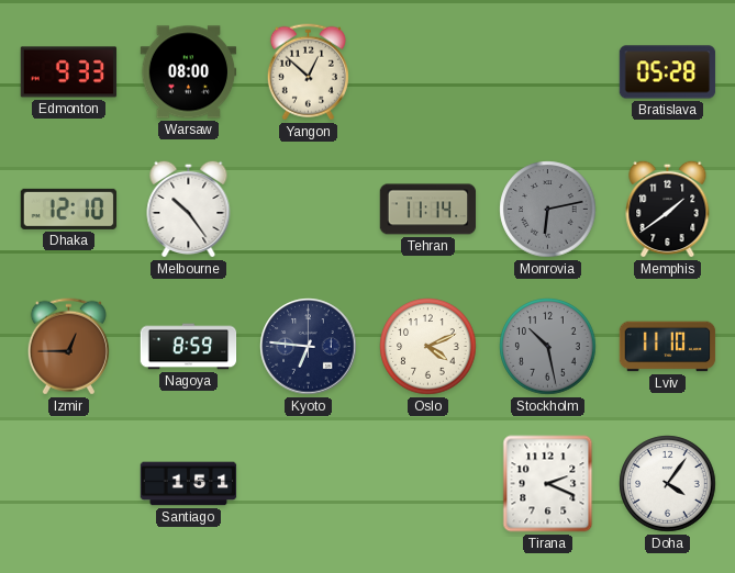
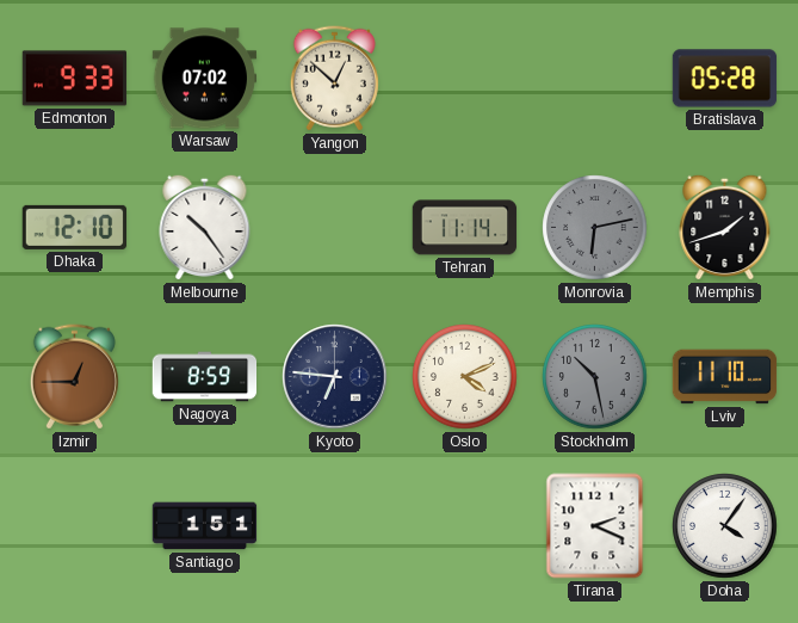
Warsaw: 08:00 -> 07:02
Memphis: 1:39 -> 1:42
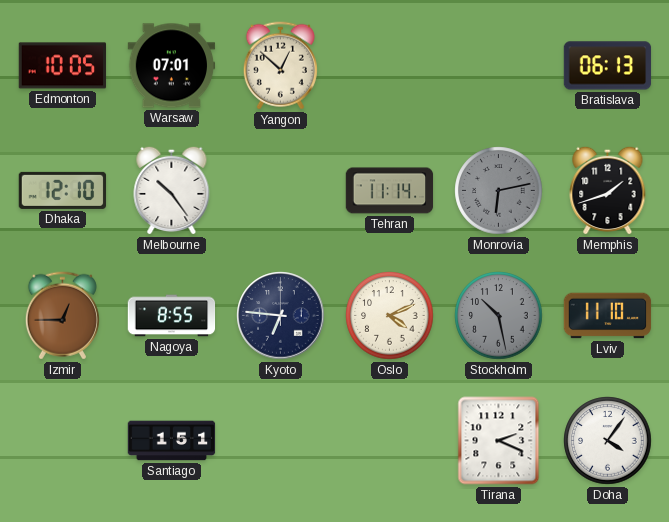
Edmonton: 9:33 -> 10:05
Warsaw: 07:02 -> 07:01
Bratislava: 05:28 -> 06:13
Nagoya: 8:59 -> 8:55
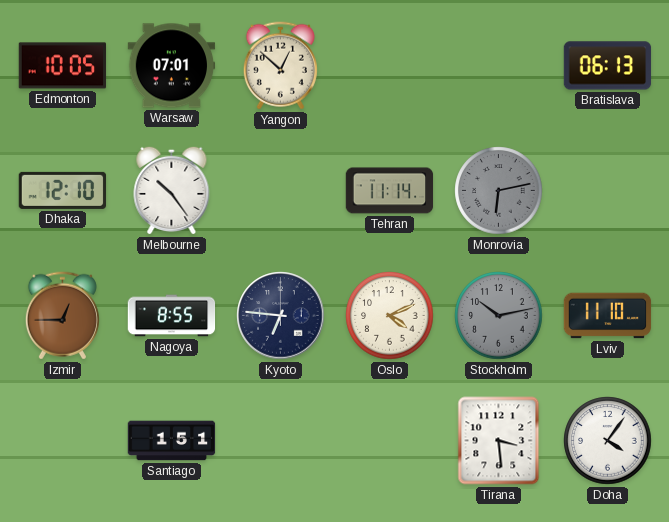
Memphis: 1:42 -> none
Stockholm: 10:28 -> 10:13
Tirana: 2:19 -> 3:29
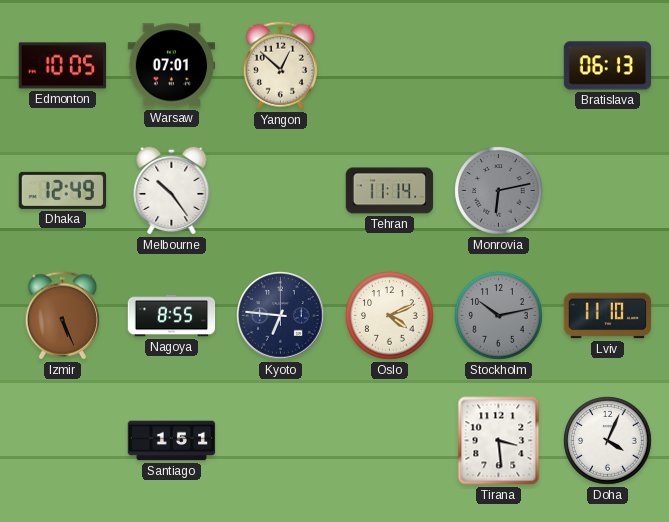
Dhaka: 12:10 -> 12:49
Izmir: 12:45 -> 5:26
Doha: 4:06 -> 4:04
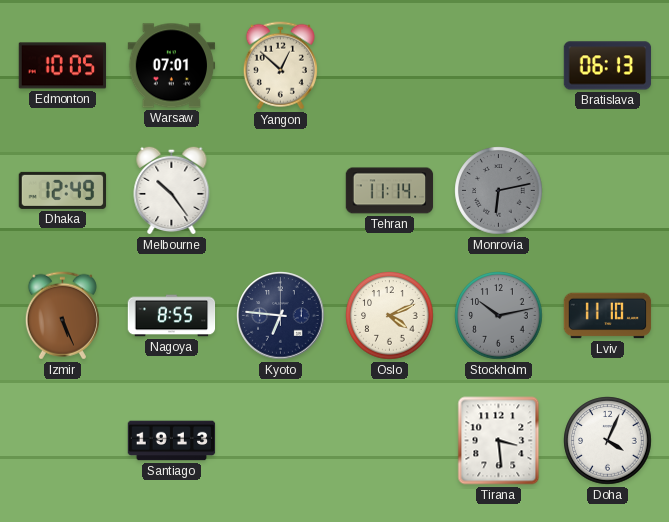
Santiago: 1:51 -> 19:13
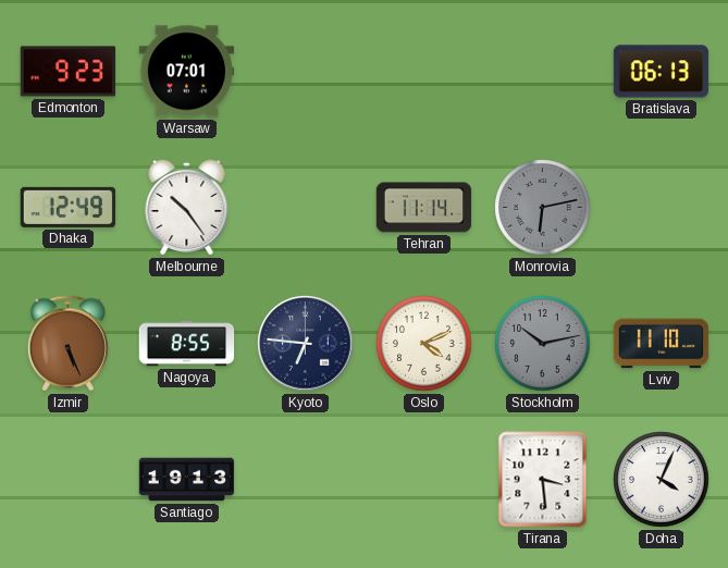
Edmonton: 10:05 -> 9:23
Yangon: 12:52 -> none
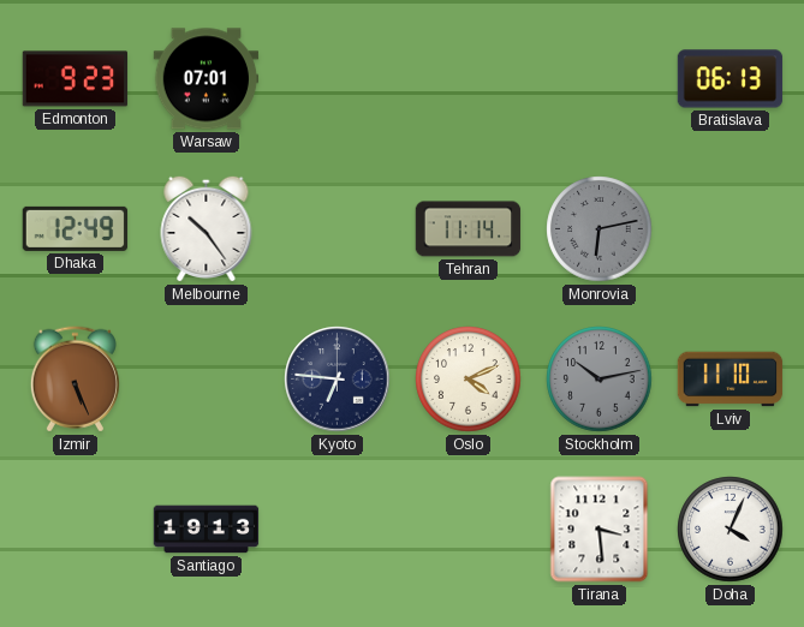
Nagoya: 8:55 -> none
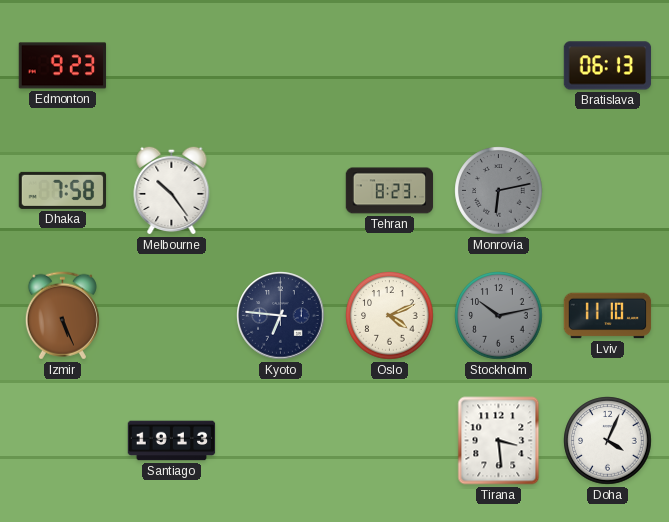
Warsaw: 07:01 -> none
Dhaka: 12:49 -> 7:58
Tehran: 11:14 -> 8:23
